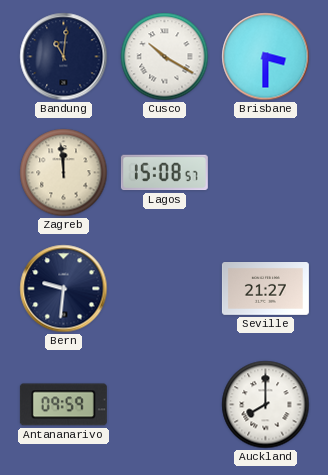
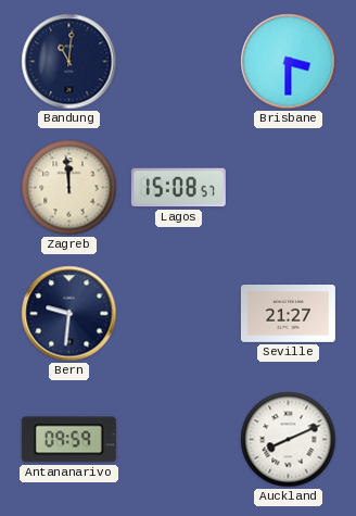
Cusco: 10:20 -> none
Auckland: 8:00 -> 8:11
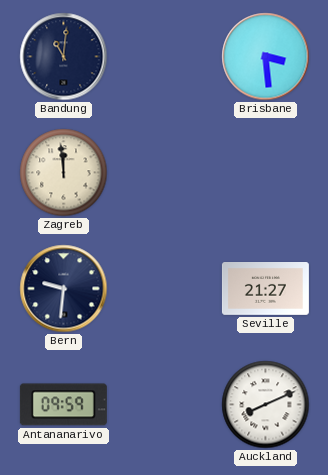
Brisbane: 3:30 -> 3:29
Lagos: 15:08 -> none
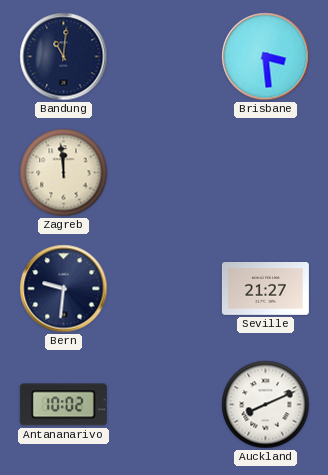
Antananarivo: 09:59 -> 10:02
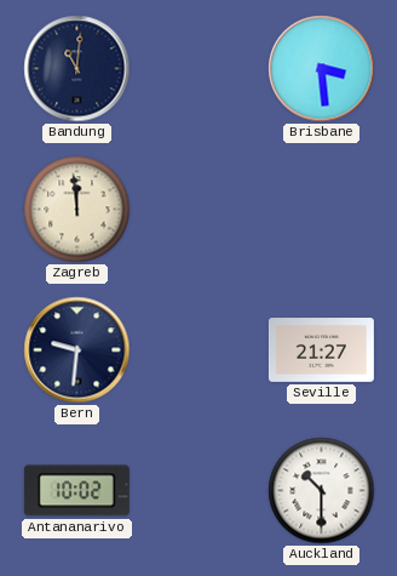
Auckland: 8:11 -> 10:30
